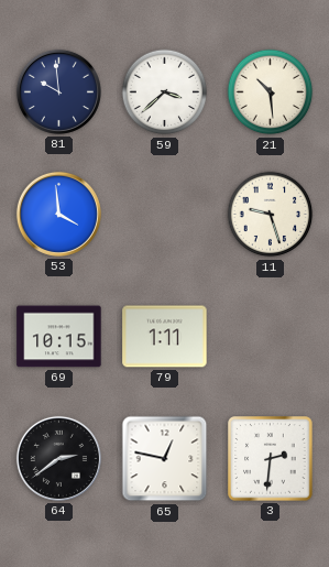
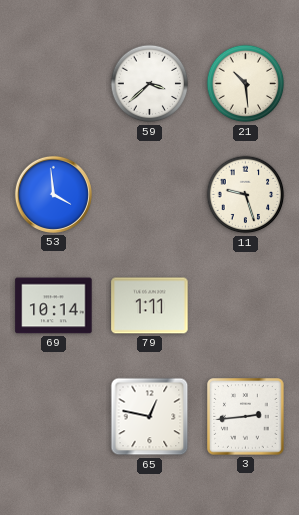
81: 9:59 -> none
69: 10:15 -> 10:14
64: 2:39 -> none
3: 2:31 -> 2:44
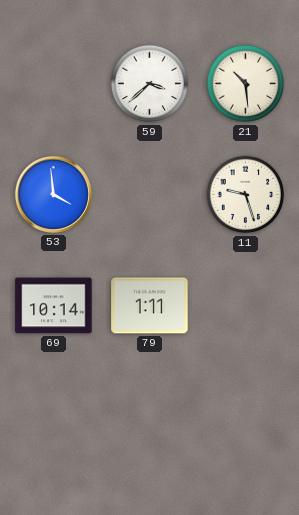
65: 12:47 -> none
3: 2:44 -> none
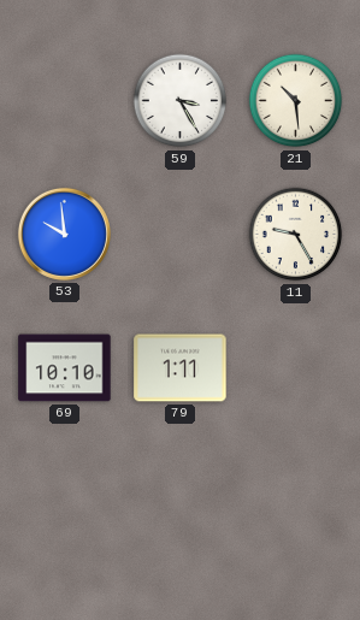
59: 3:38 -> 3:25
53: 3:59 -> 9:59
11: 9:27 -> 9:25
69: 10:14 -> 10:10
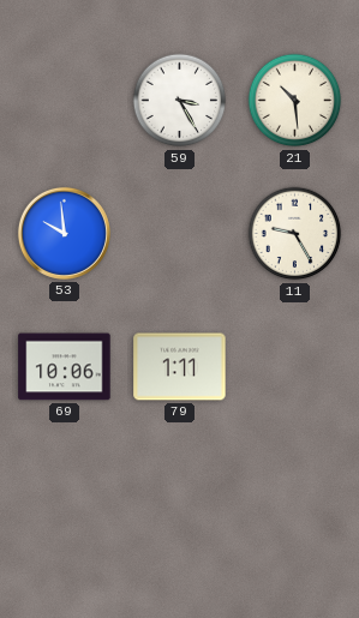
69: 10:10 -> 10:06
